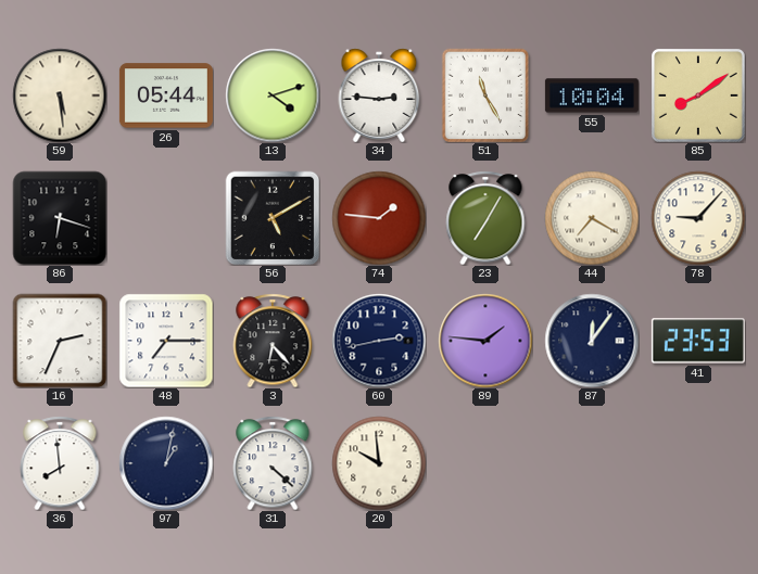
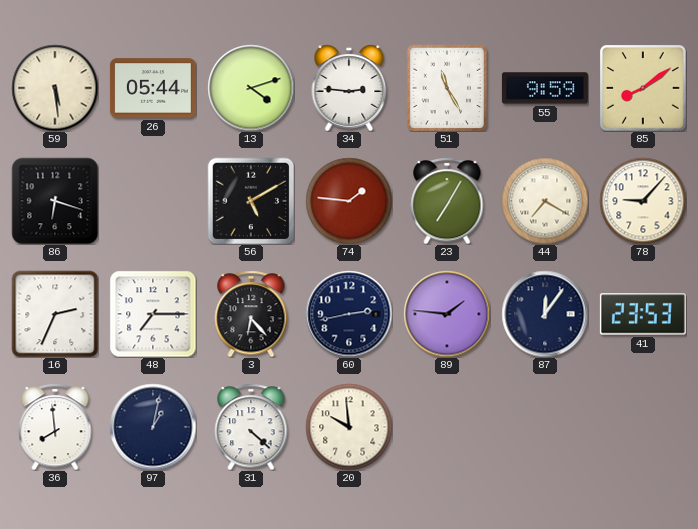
55: 10:04 -> 9:59
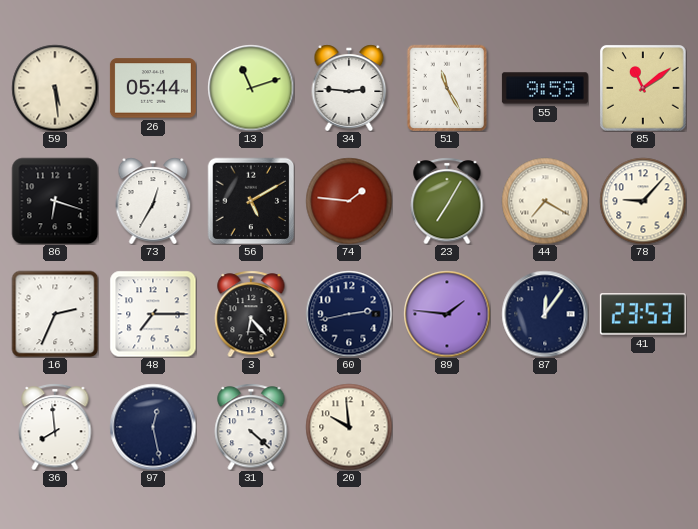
13: 4:12 -> 11:12
85: 8:09 -> 11:09
73: none -> 12:35
97: 1:02 -> 12:28
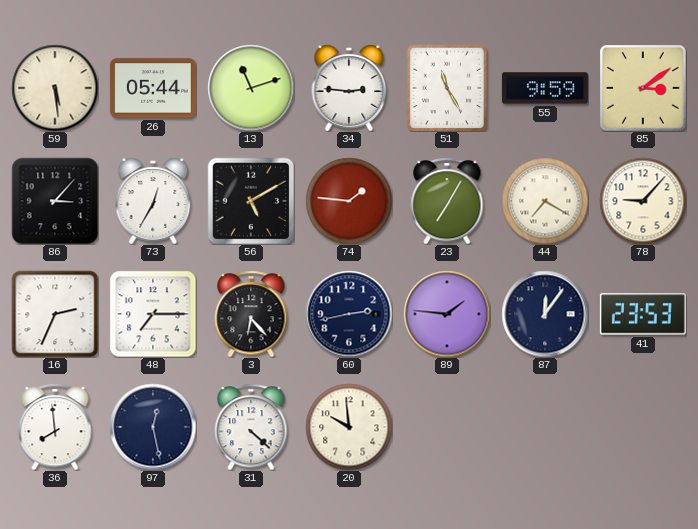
85: 11:09 -> 3:09
86: 6:18 -> 3:07
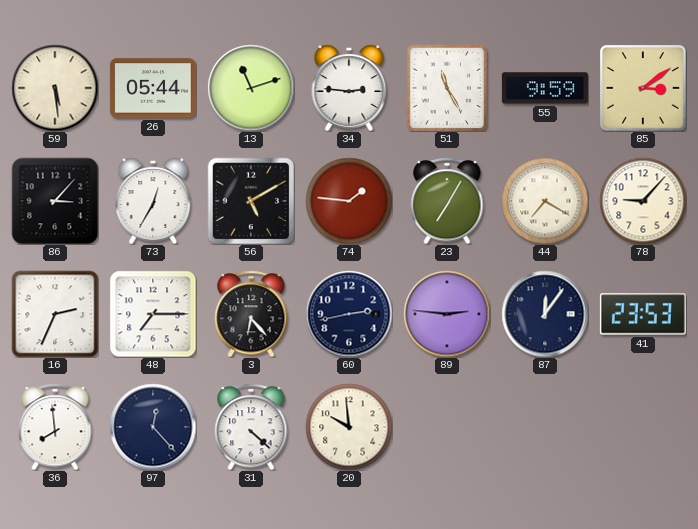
89: 1:46 -> 2:46
97: 12:28 -> 12:23
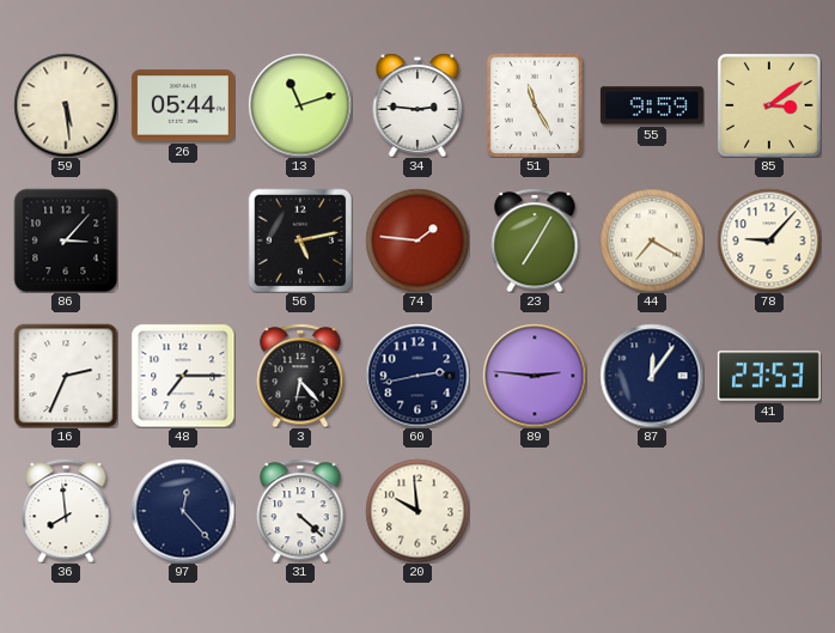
73: 12:35 -> none
56: 5:10 -> 5:13
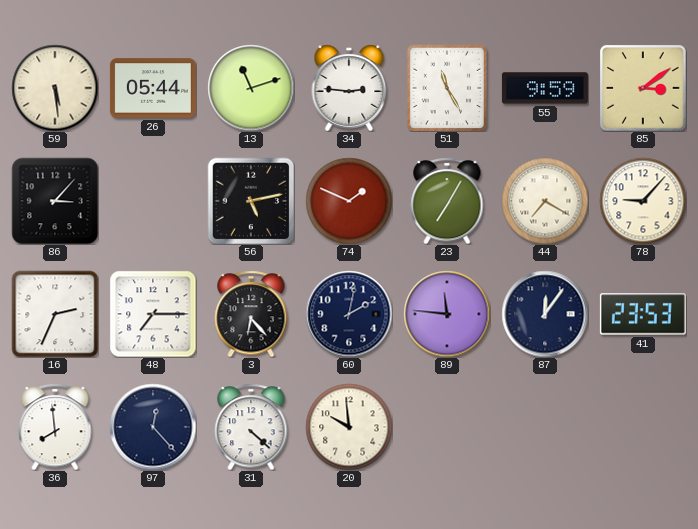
74: 1:46 -> 1:49
60: 2:43 -> 2:02
89: 2:46 -> 11:46
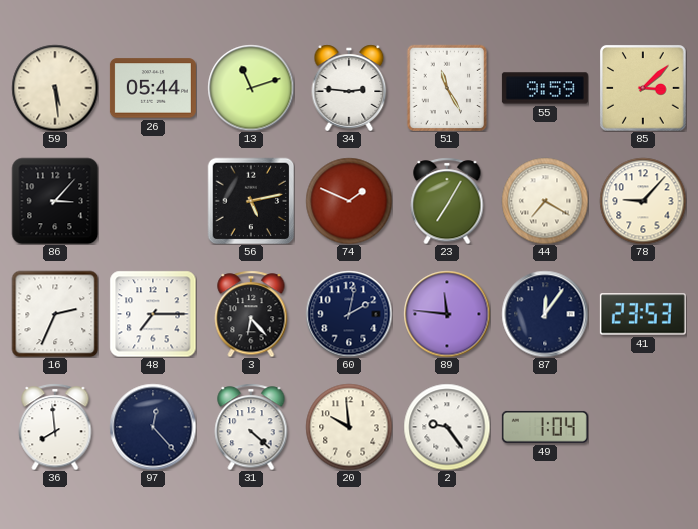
85: 3:09 -> 3:08
2: none -> 9:24
49: none -> 1:04
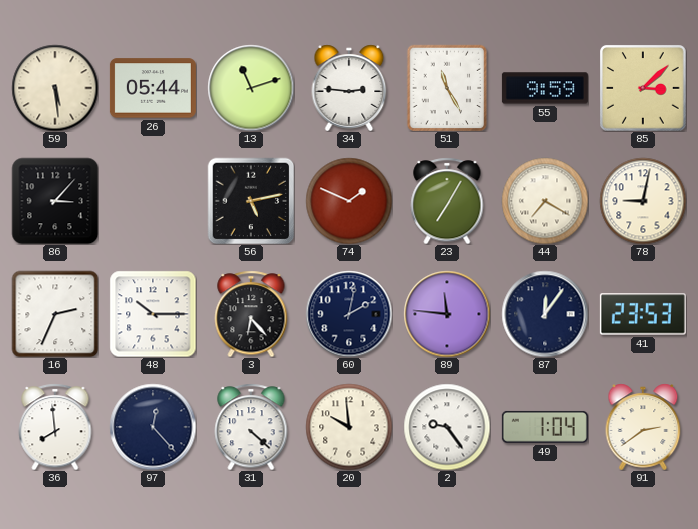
78: 9:07 -> 9:02
48: 7:15 -> 10:15
91: none -> 2:39
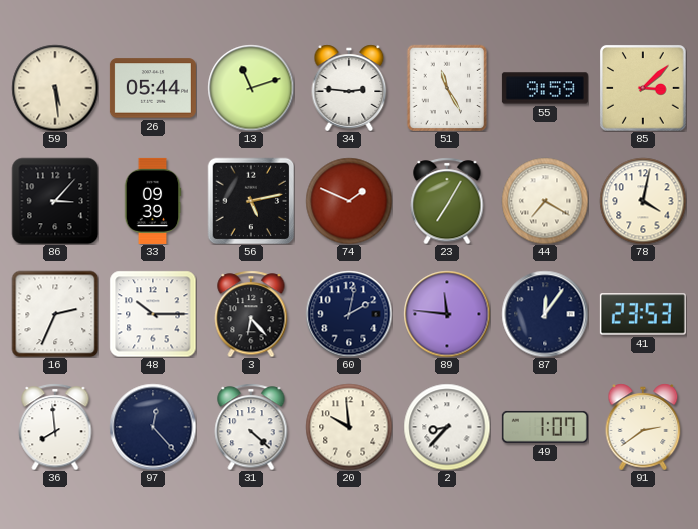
33: none -> 09:39
78: 9:02 -> 4:02
2: 9:24 -> 8:37
49: 1:04 -> 1:07
